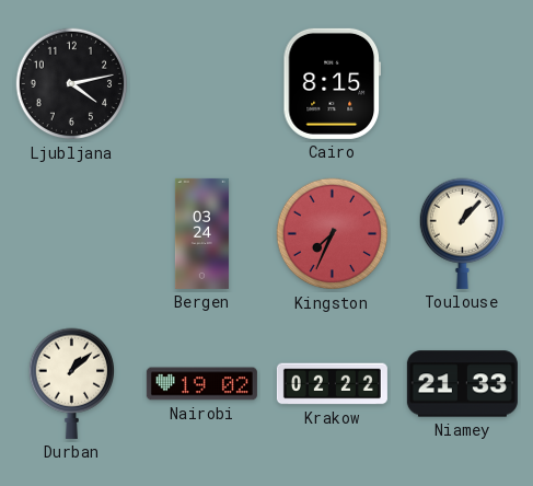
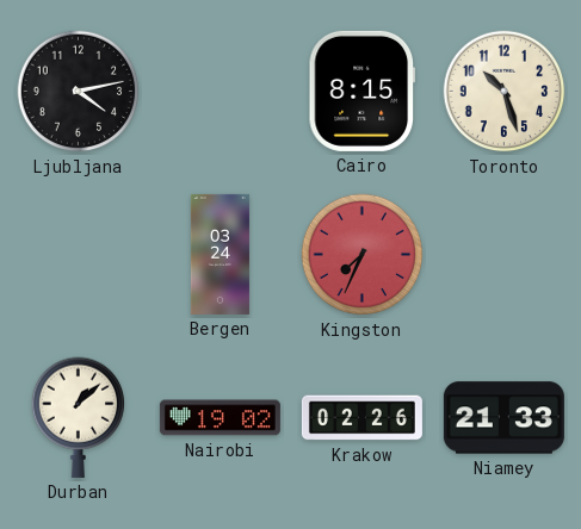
Toronto: none -> 10:27
Toulouse: 1:07 -> none
Krakow: 02:22 -> 02:26
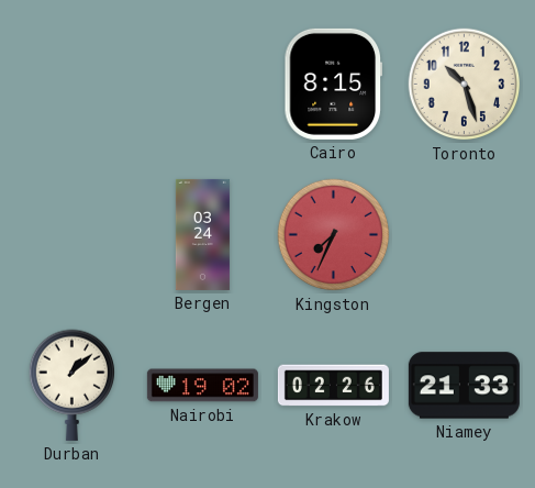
Ljubljana: 4:13 -> none
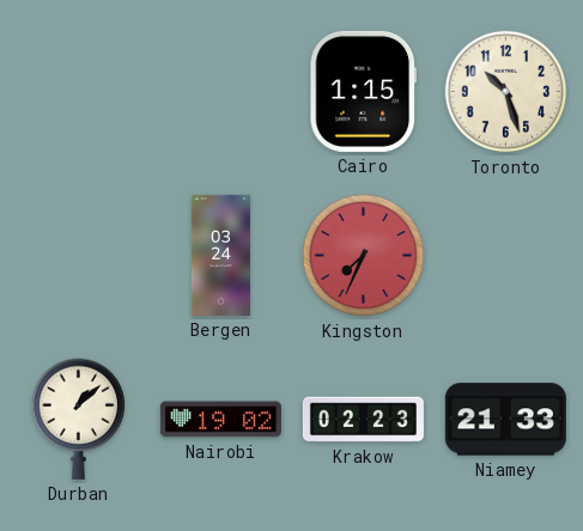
Cairo: 8:15 -> 1:15
Krakow: 02:26 -> 02:23
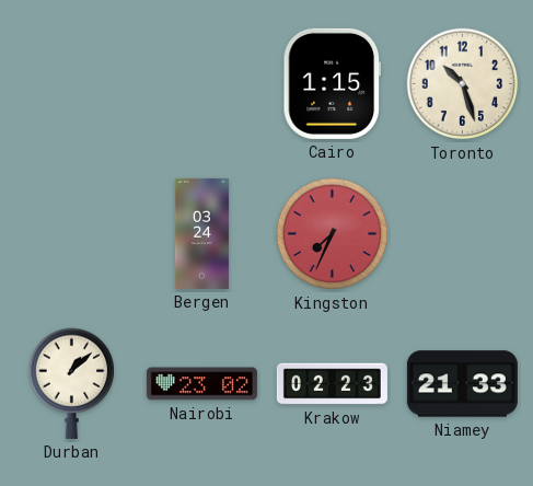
Nairobi: 19:02 -> 23:02
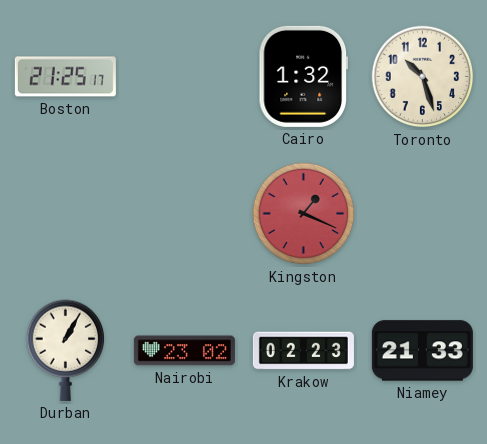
Boston: none -> 21:25
Cairo: 1:15 -> 1:32
Bergen: 03:24 -> none
Kingston: 7:34 -> 1:19
Durban: 1:08 -> 1:05
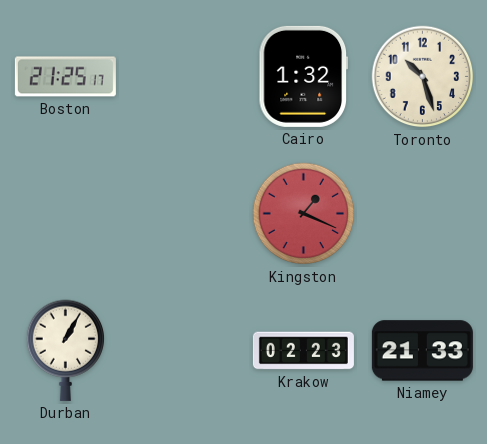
Nairobi: 23:02 -> none
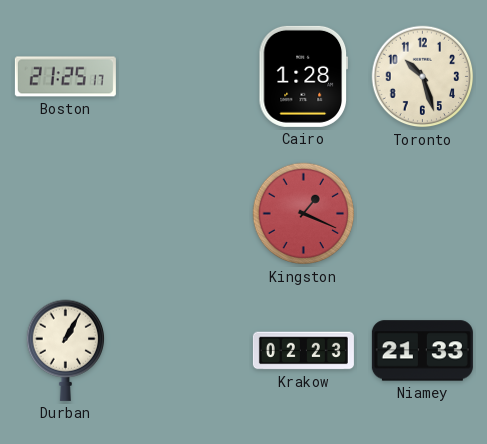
Cairo: 1:32 -> 1:28
